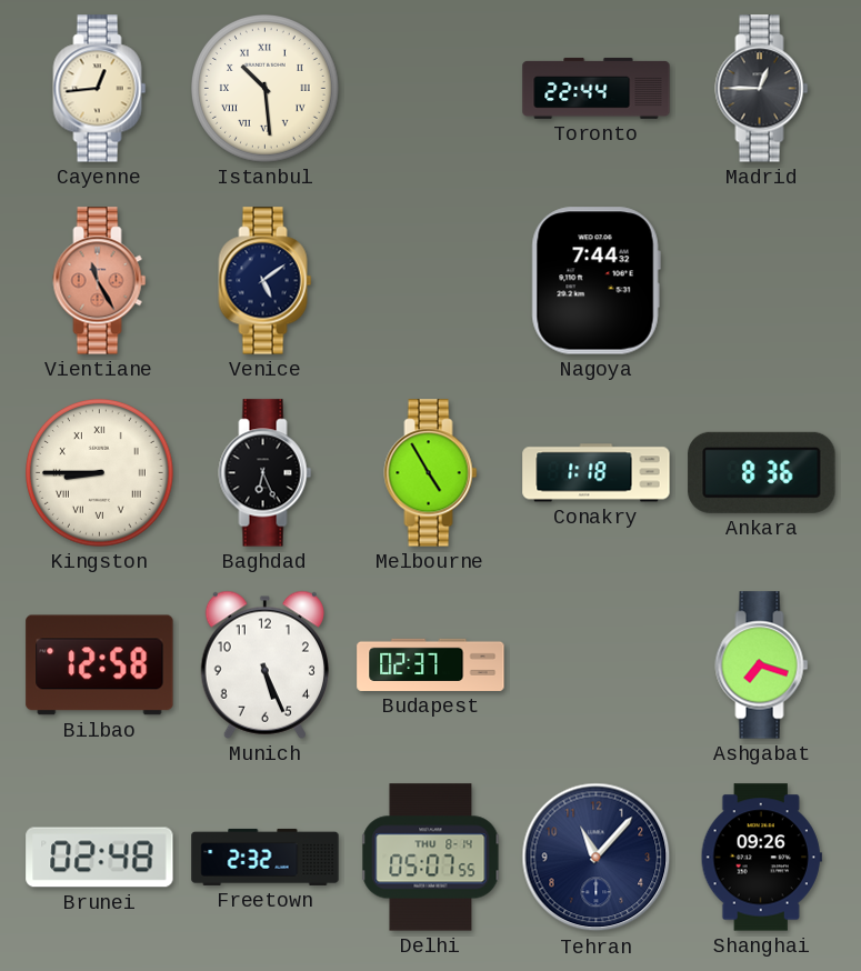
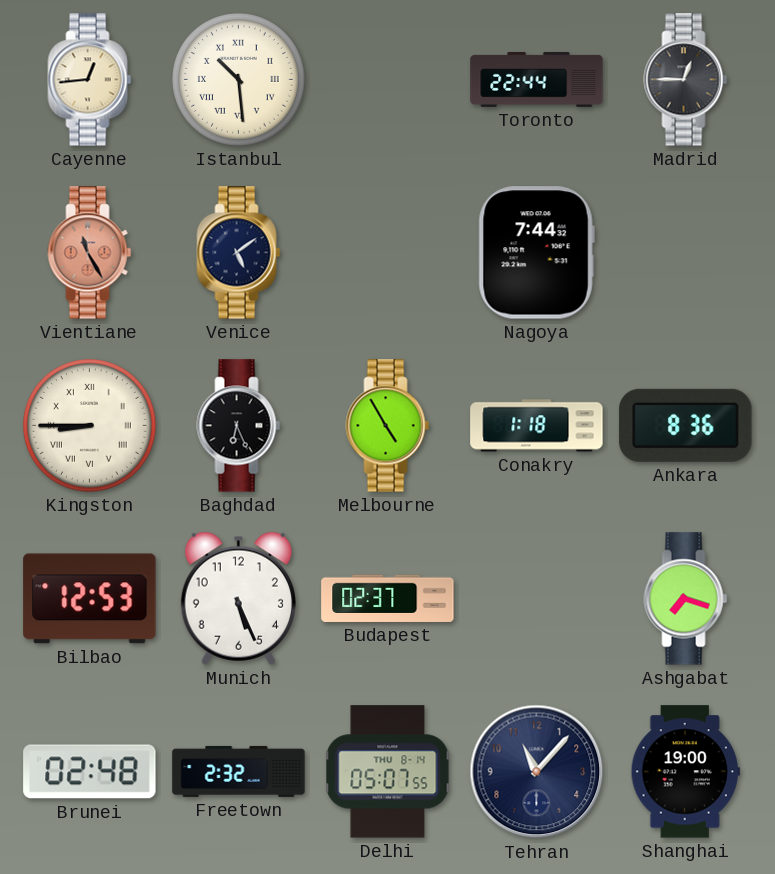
Bilbao: 12:58 -> 12:53
Shanghai: 09:26 -> 19:00
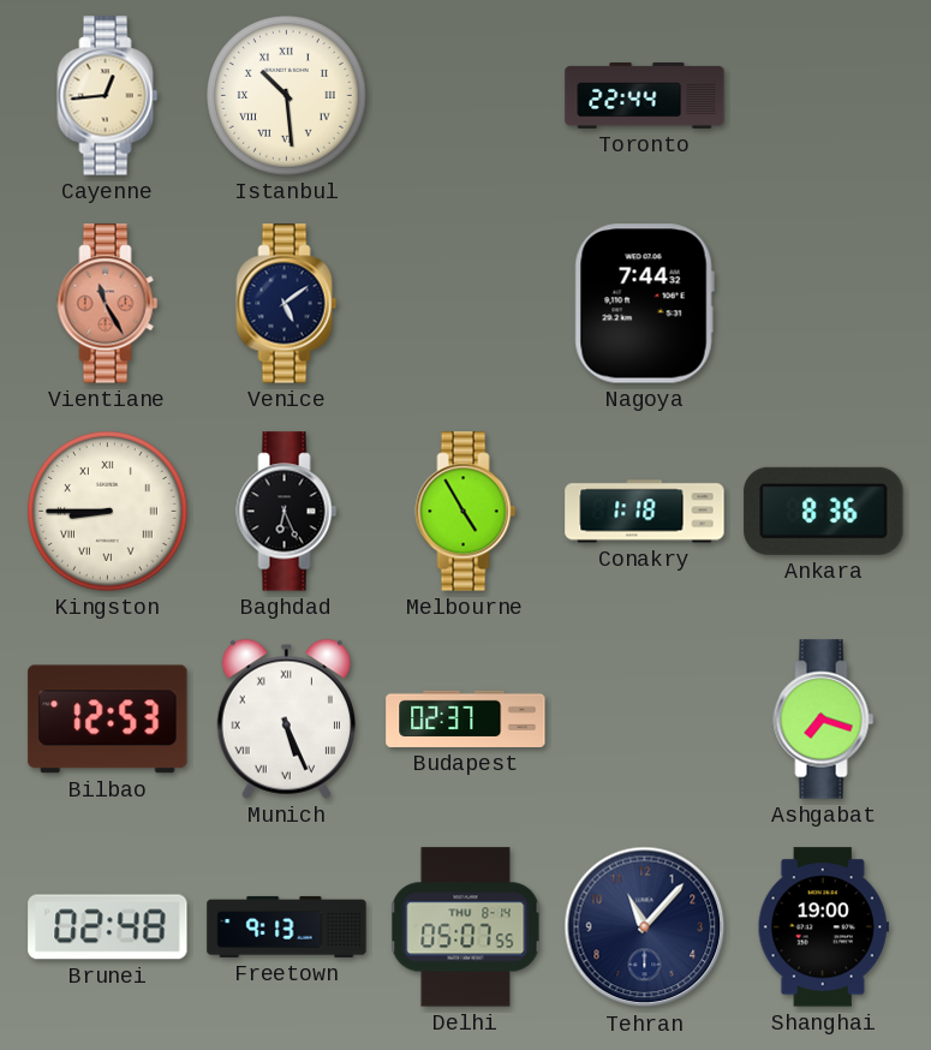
Madrid: 12:45 -> none
Munich numerals: Arabic -> Roman
Freetown: 2:32 -> 9:13
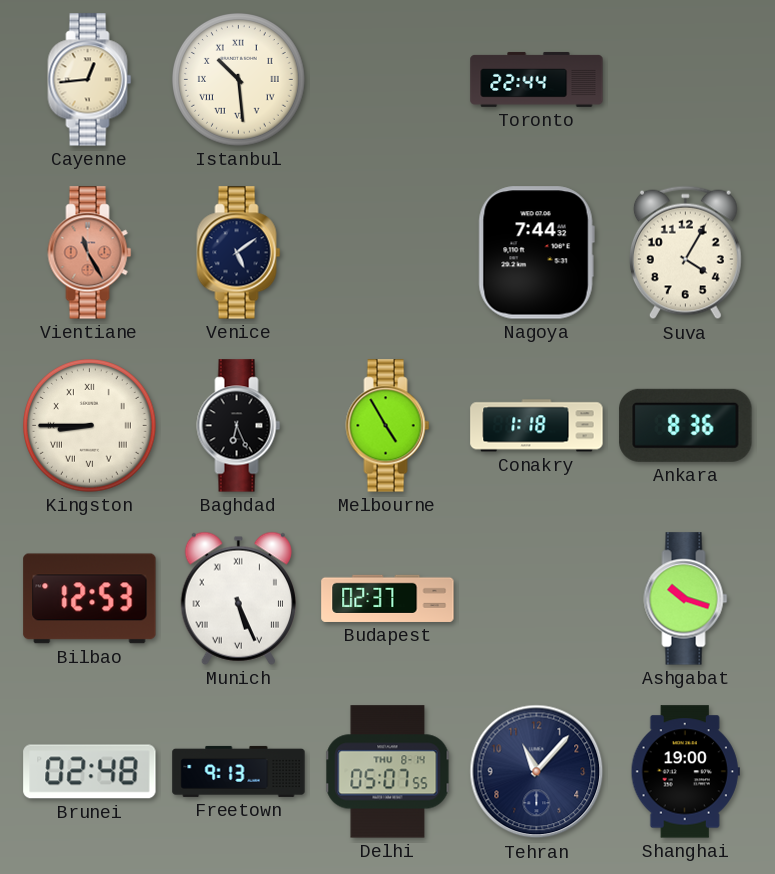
Suva: none -> 4:05
Ashgabat: 7:18 -> 10:18
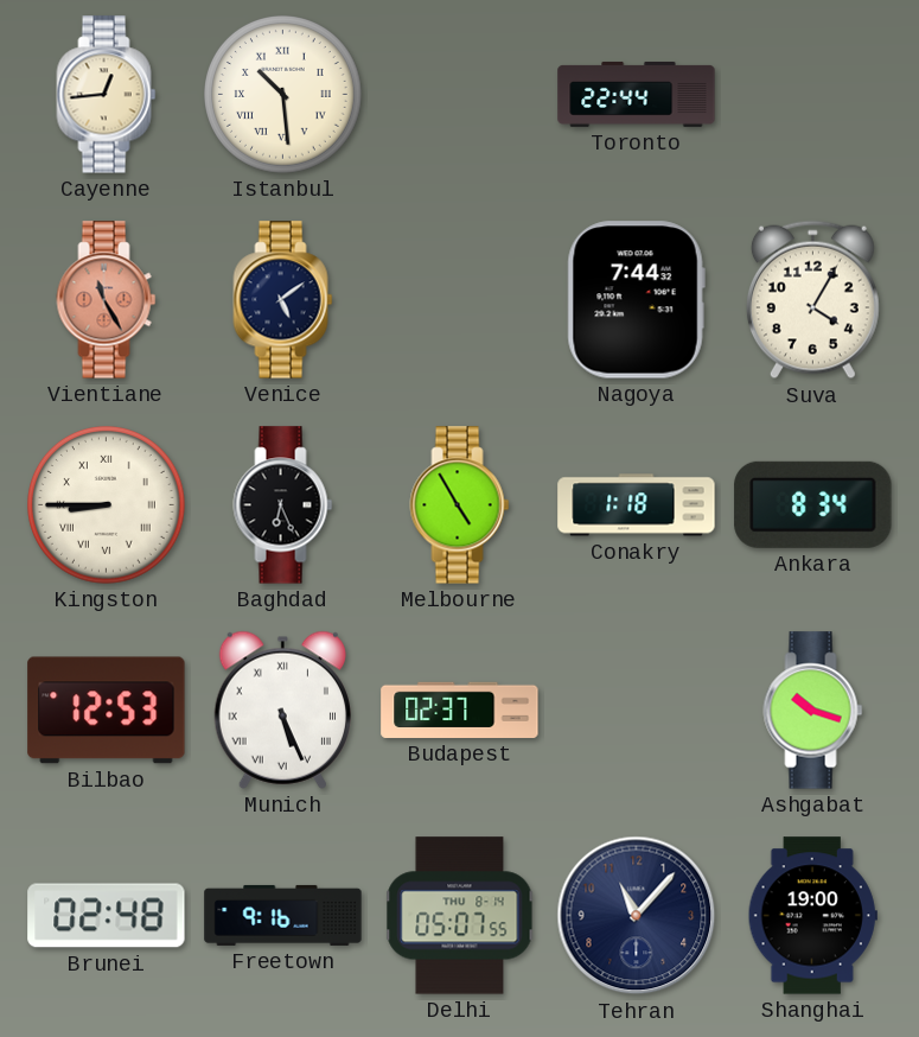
Ankara: 8:36 -> 8:34
Freetown: 9:13 -> 9:16
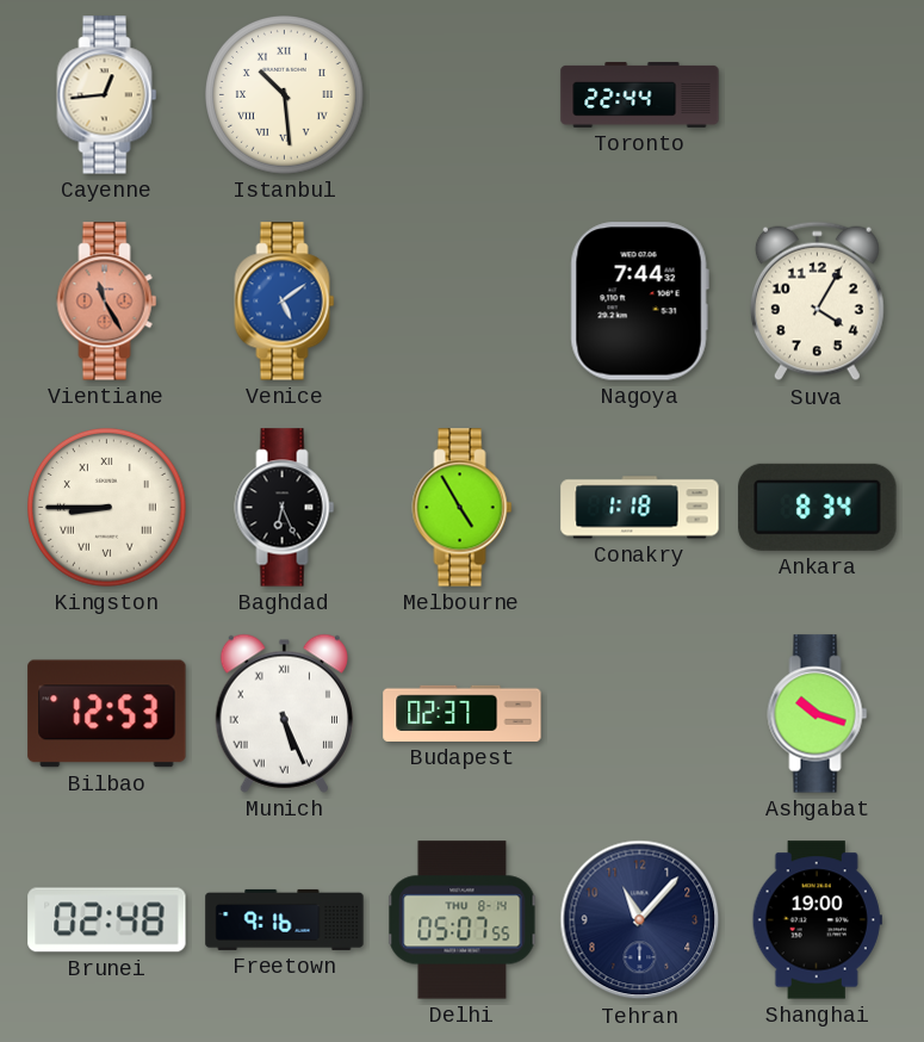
Venice dial: navy -> blue
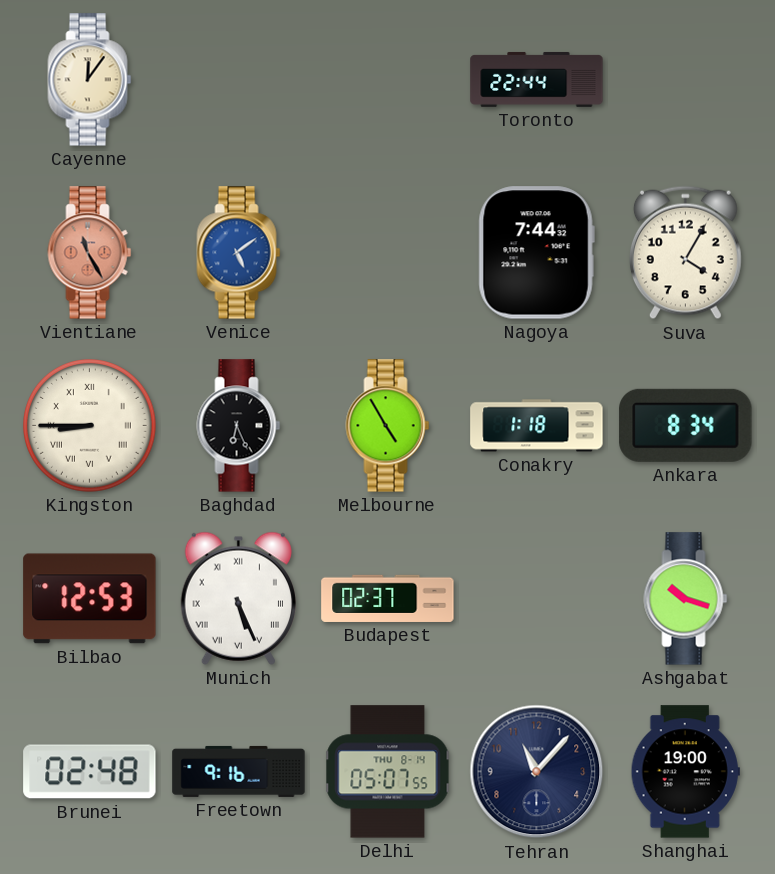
Cayenne: 12:44 -> 12:06
Istanbul: 10:29 -> none
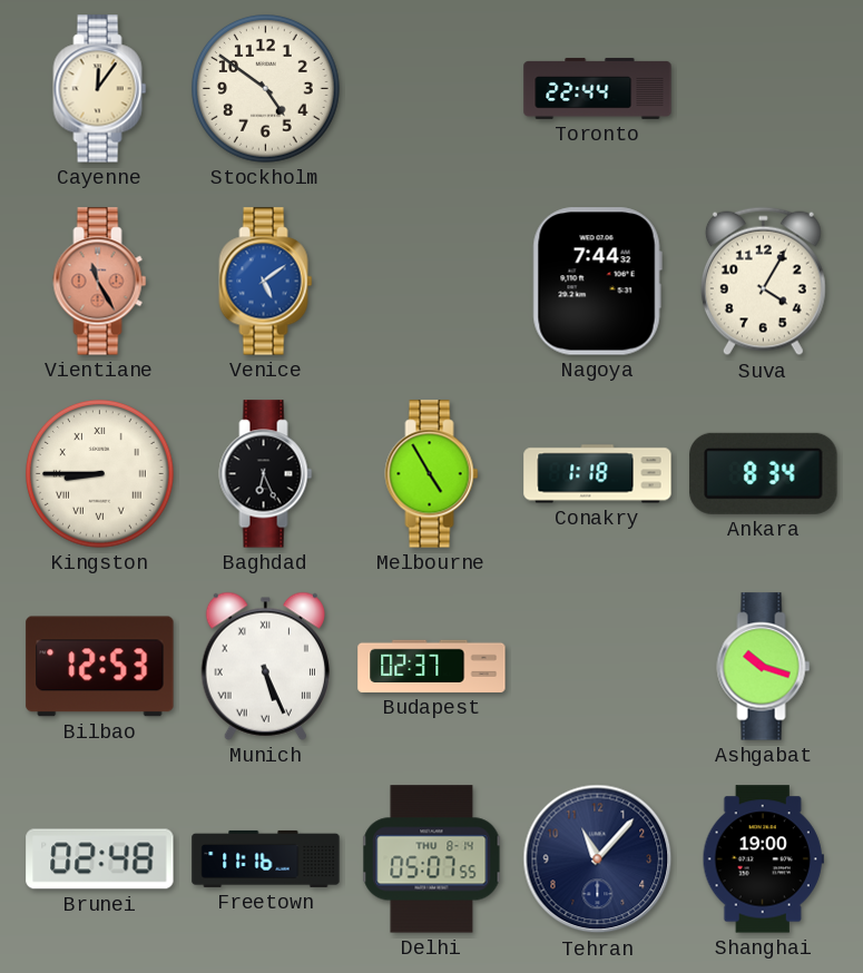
Stockholm: none -> 4:51
Freetown: 9:16 -> 11:16
